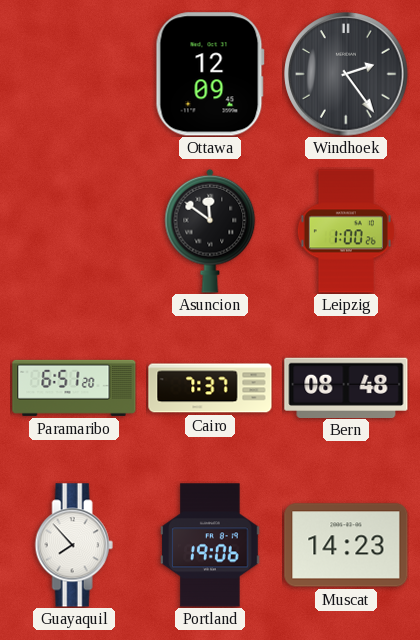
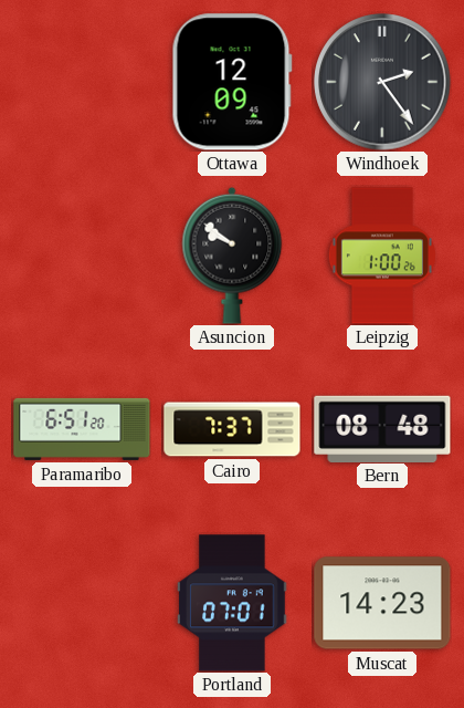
Asuncion: 11:51 -> 9:51
Guayaquil: 7:53 -> none
Portland: 19:06 -> 07:01
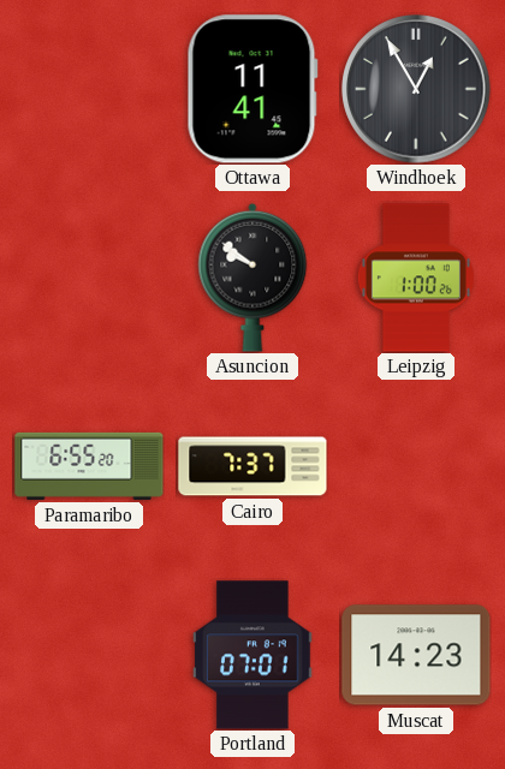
Ottawa: 12:09 -> 11:41
Windhoek: 2:24 -> 12:55
Paramaribo: 6:51 -> 6:55
Bern: 08:48 -> none
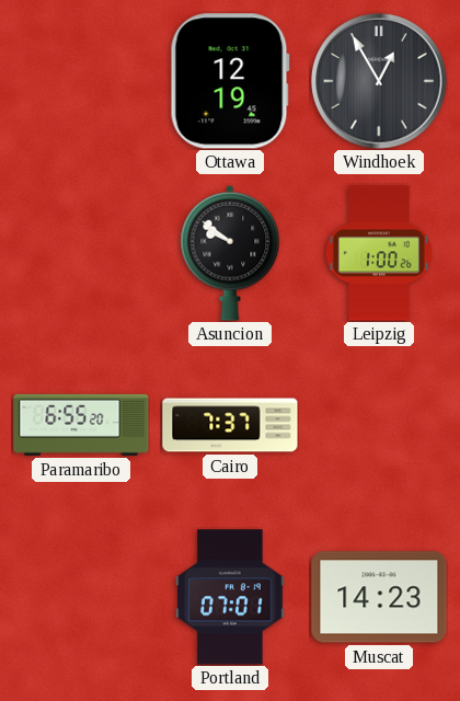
Ottawa: 11:41 -> 12:19
